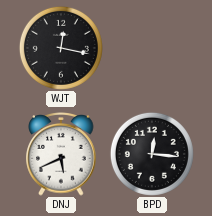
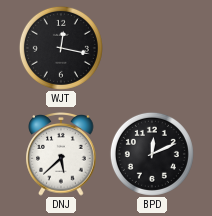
DNJ: 5:41 -> 5:38
BPD: 12:16 -> 12:11
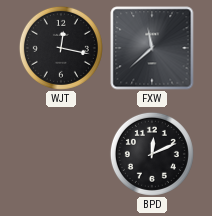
FXW: none -> 11:38
DNJ: 5:38 -> none
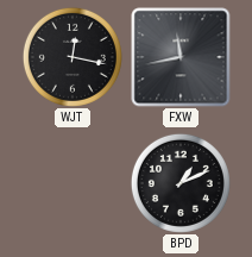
FXW: 11:38 -> 11:43
BPD: 12:11 -> 1:11
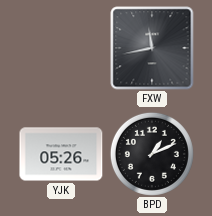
WJT: 12:17 -> none
YJK: none -> 05:26
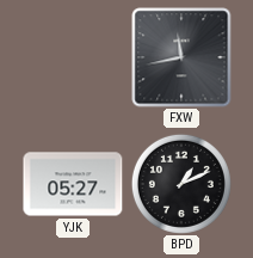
YJK: 05:26 -> 05:27
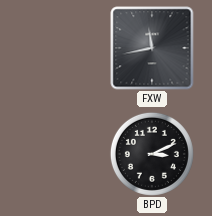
YJK: 05:27 -> none
BPD: 1:11 -> 3:11
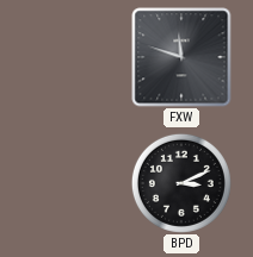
FXW: 11:43 -> 11:48
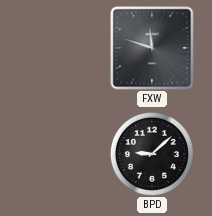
BPD: 3:11 -> 9:08
